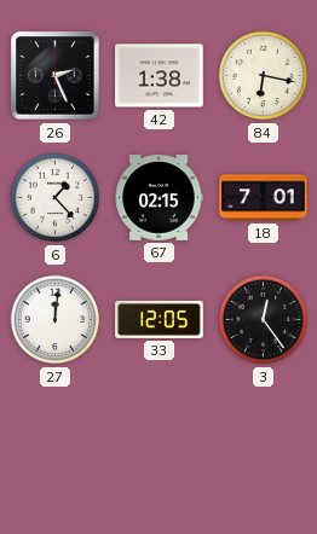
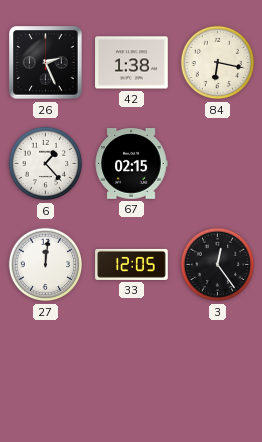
18: 7:01 -> none
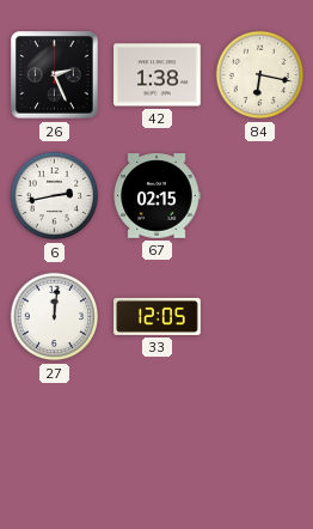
6: 1:23 -> 2:43
3: 12:24 -> none
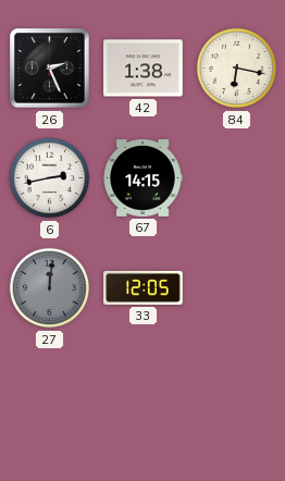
67: 02:15 -> 14:15
27 dial: white -> grey
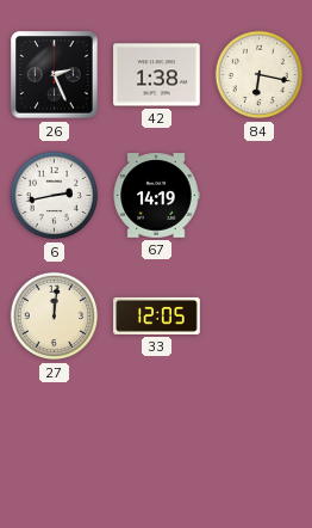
67: 14:15 -> 14:19
27 dial: grey -> cream
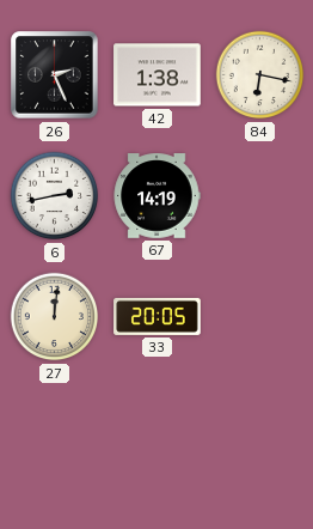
33: 12:05 -> 20:05
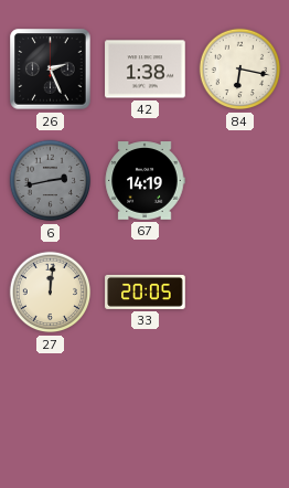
6 dial: white -> grey
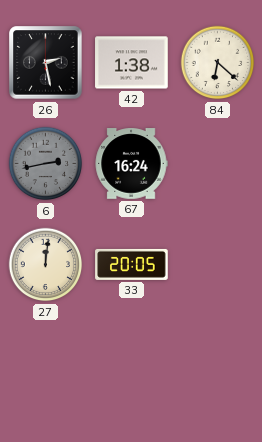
26: 2:26 -> 2:28
84: 6:17 -> 6:22
67: 14:19 -> 16:24
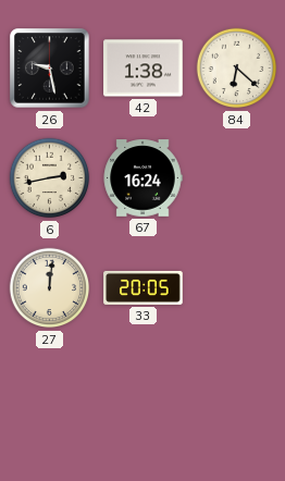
26: 2:28 -> 9:28
6 dial: grey -> cream
